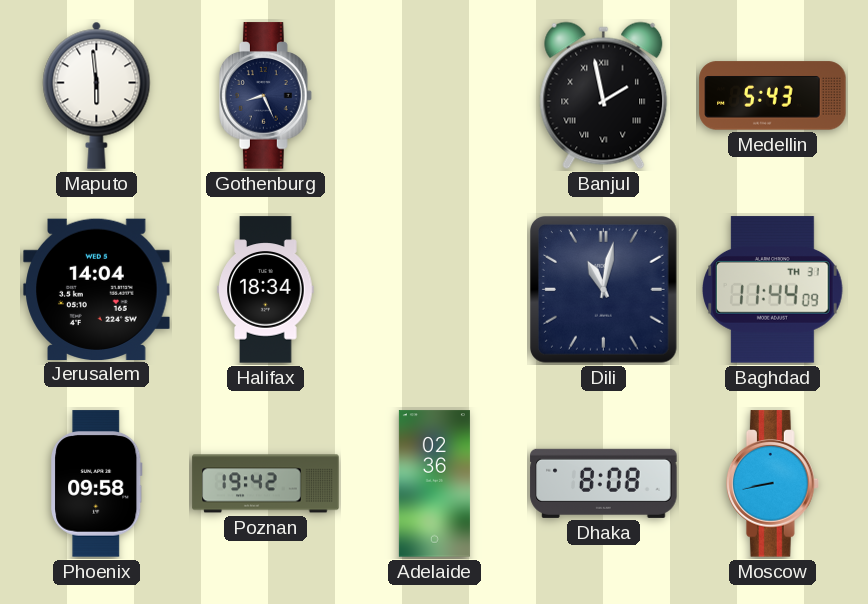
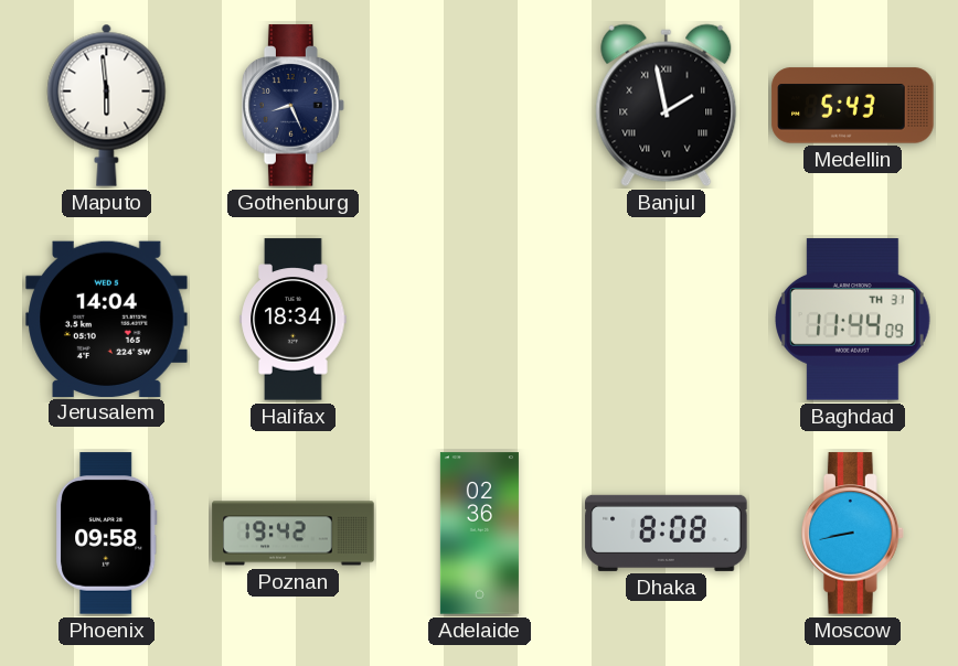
Dili: 11:02 -> none
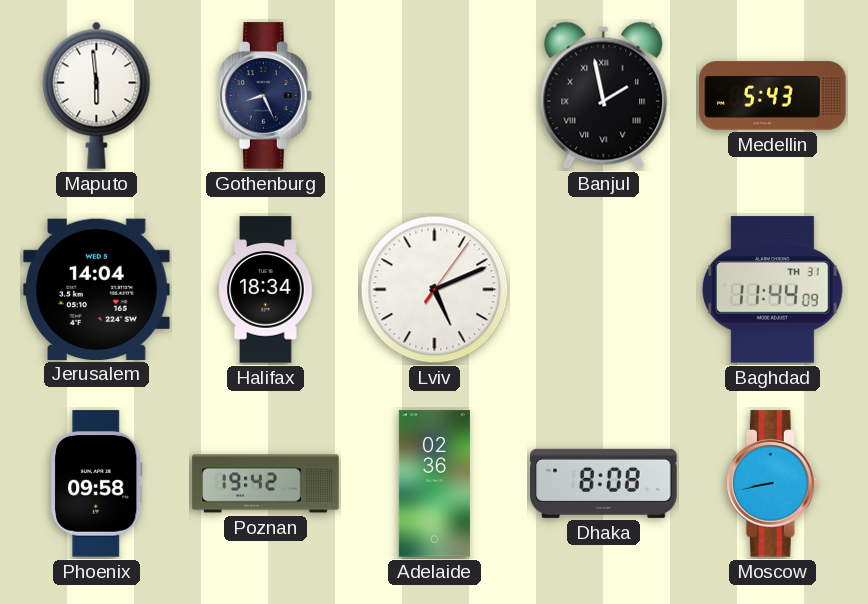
Lviv: none -> 5:11
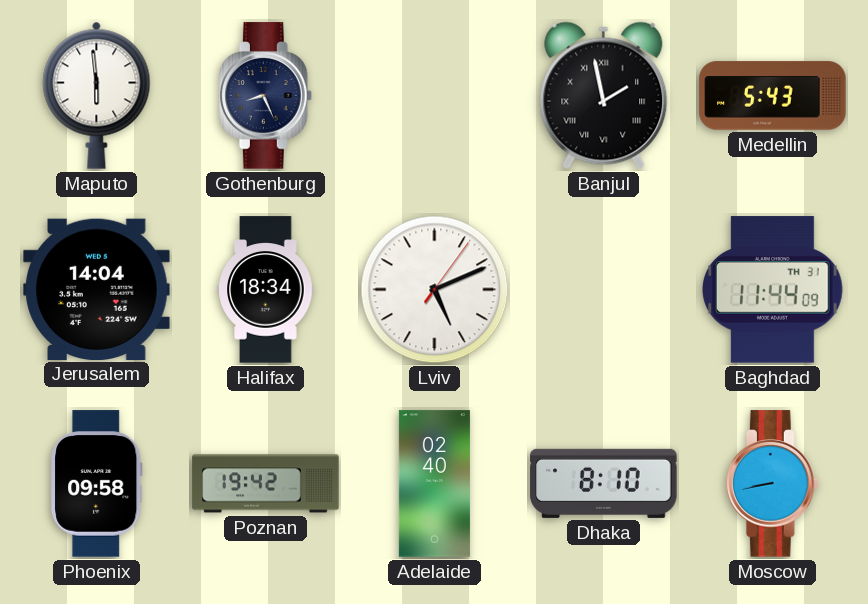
Adelaide: 02:36 -> 02:40
Dhaka: 8:08 -> 8:10
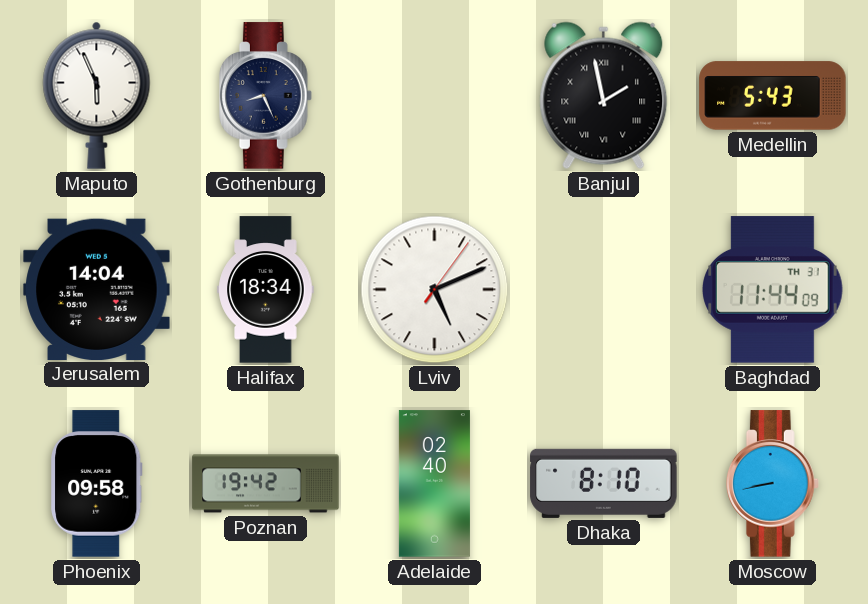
Maputo: 5:59 -> 5:56
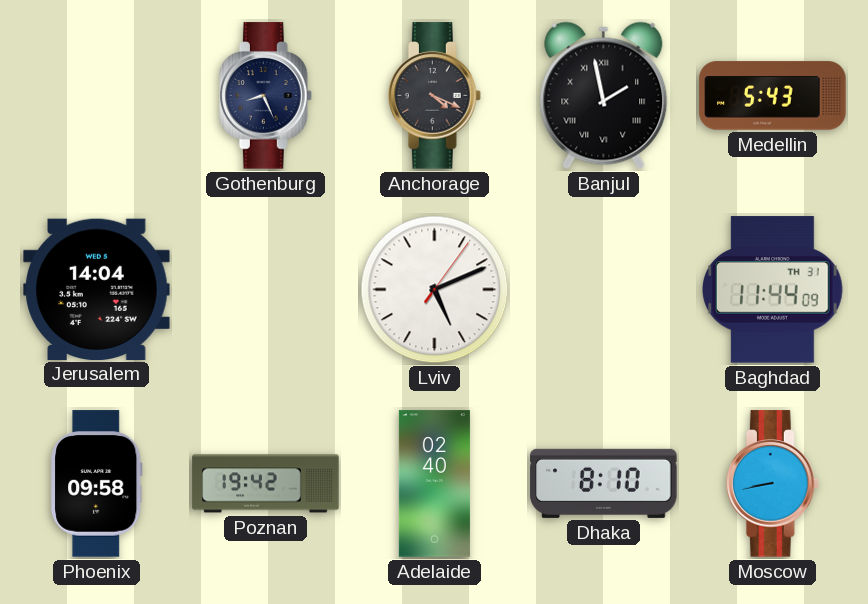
Maputo: 5:56 -> none
Anchorage: none -> 4:19
Halifax: 18:34 -> none
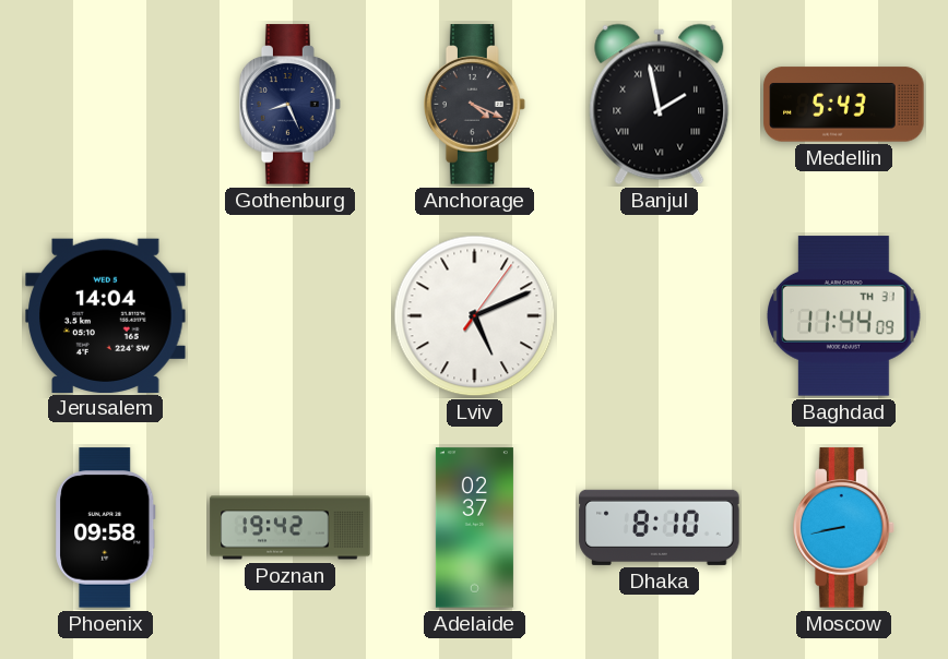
Adelaide: 02:40 -> 02:37
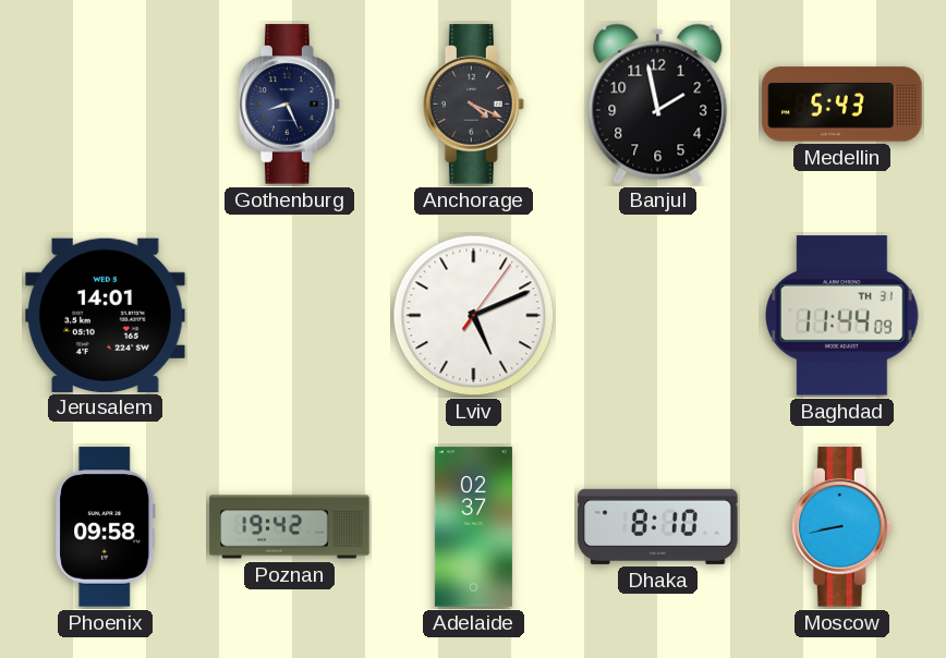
Banjul numerals: Roman -> Arabic
Jerusalem: 14:04 -> 14:01
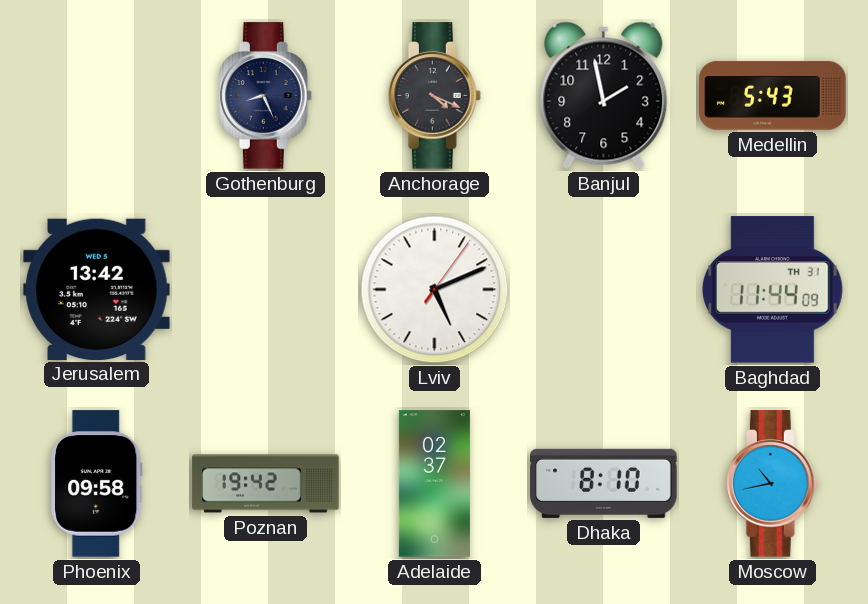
Jerusalem: 14:01 -> 13:42
Moscow: 8:43 -> 10:43
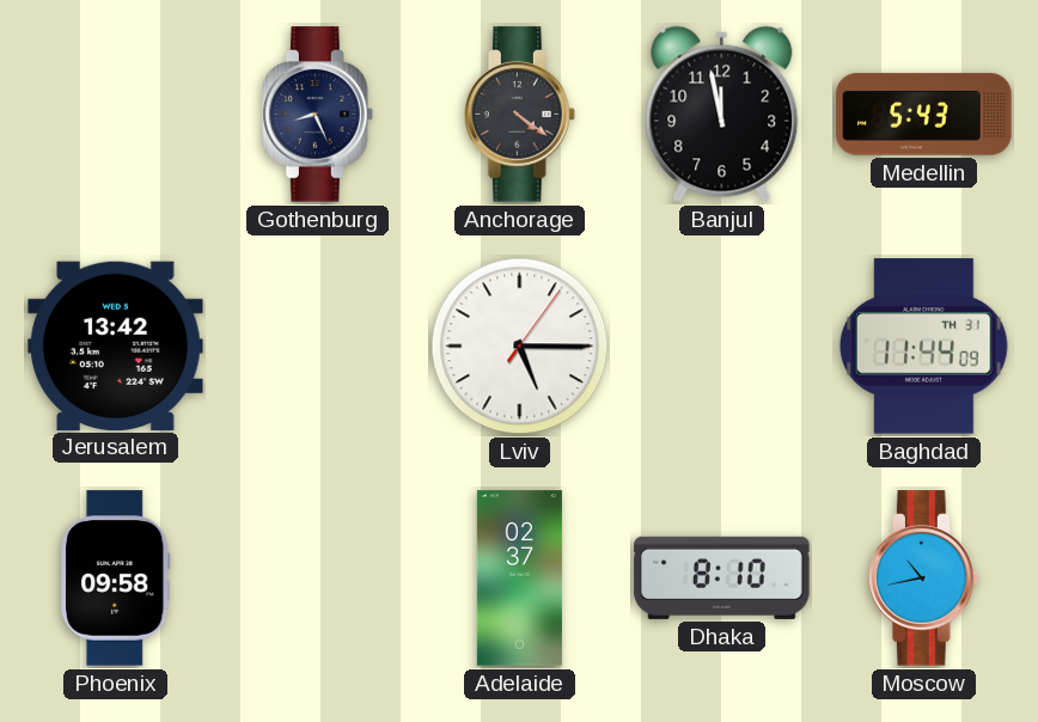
Anchorage: 4:19 -> 4:21
Banjul: 1:58 -> 11:58
Lviv: 5:11 -> 5:15
Poznan: 19:42 -> none
